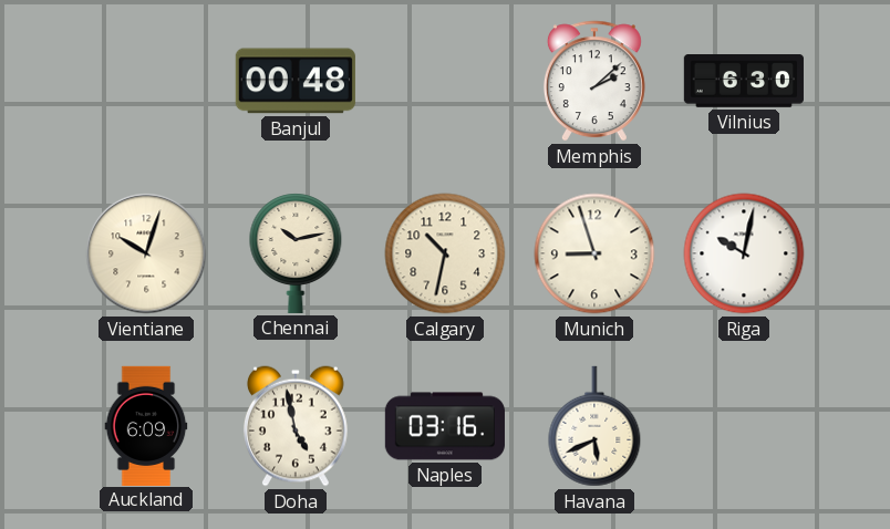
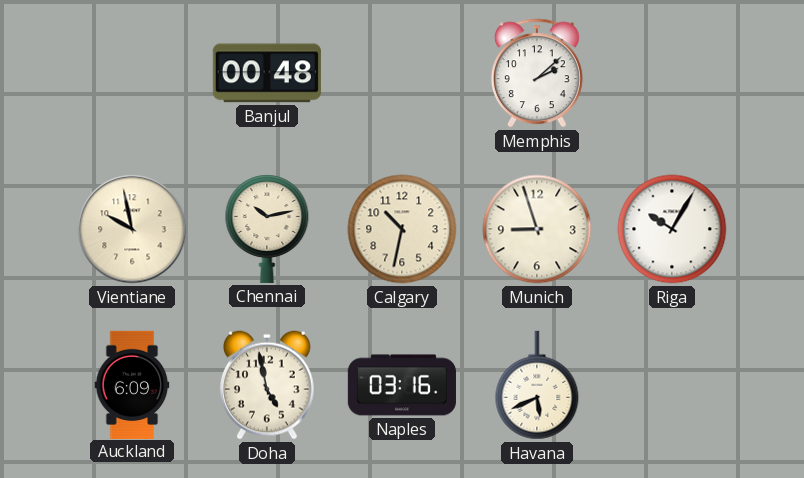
Vilnius: 6:30 -> none
Vientiane: 10:03 -> 9:58
Riga: 10:02 -> 10:05
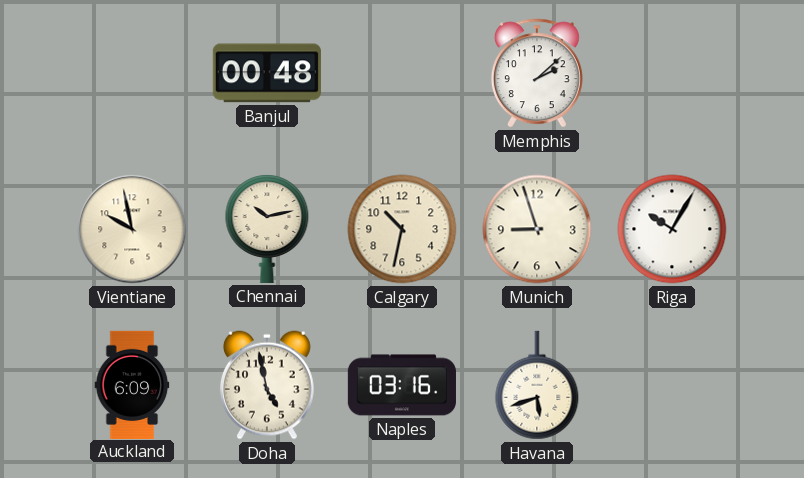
Havana: 5:41 -> 5:42
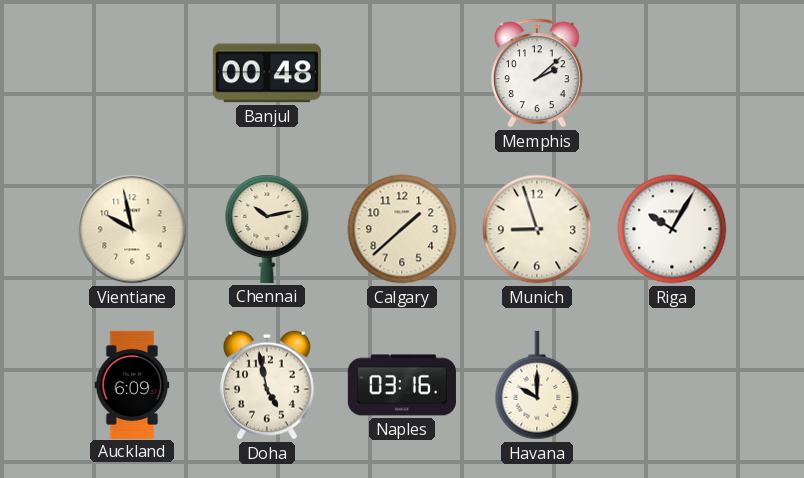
Calgary: 10:32 -> 1:38
Havana: 5:42 -> 10:00
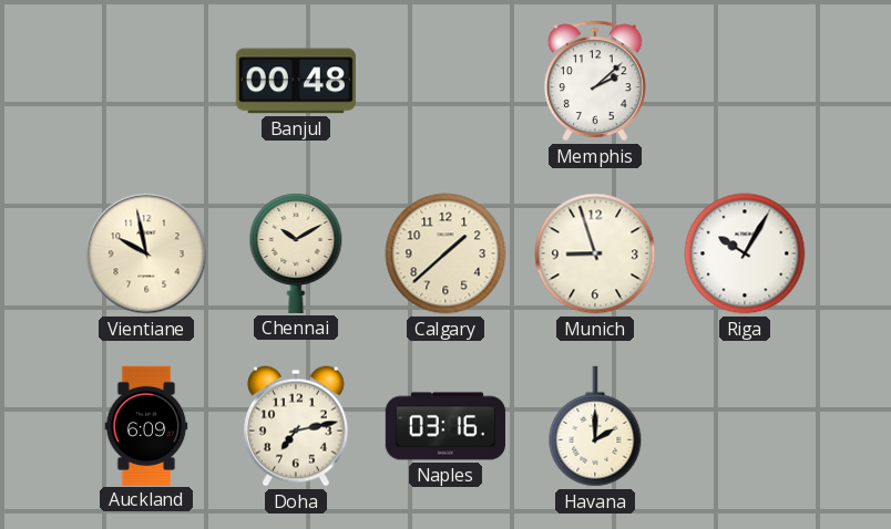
Chennai: 10:13 -> 10:10
Doha: 4:58 -> 7:13
Havana: 10:00 -> 2:00
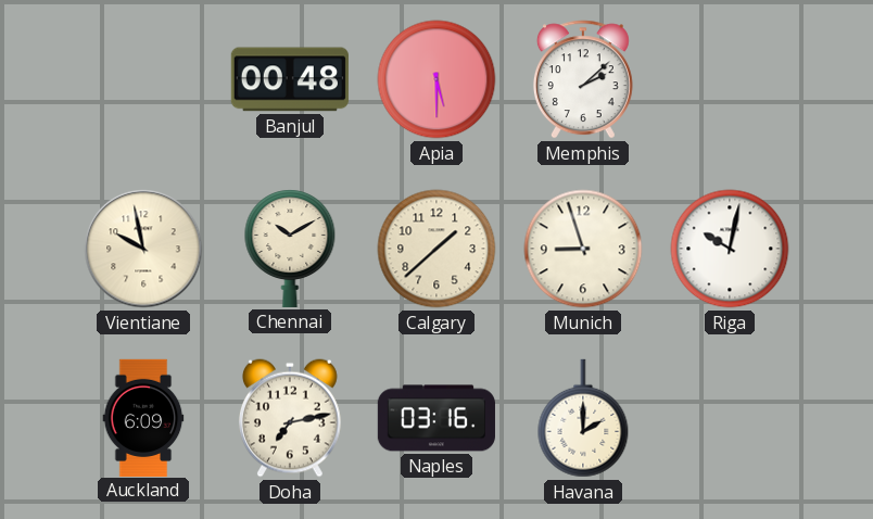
Apia: none -> 5:30
Riga: 10:05 -> 10:02
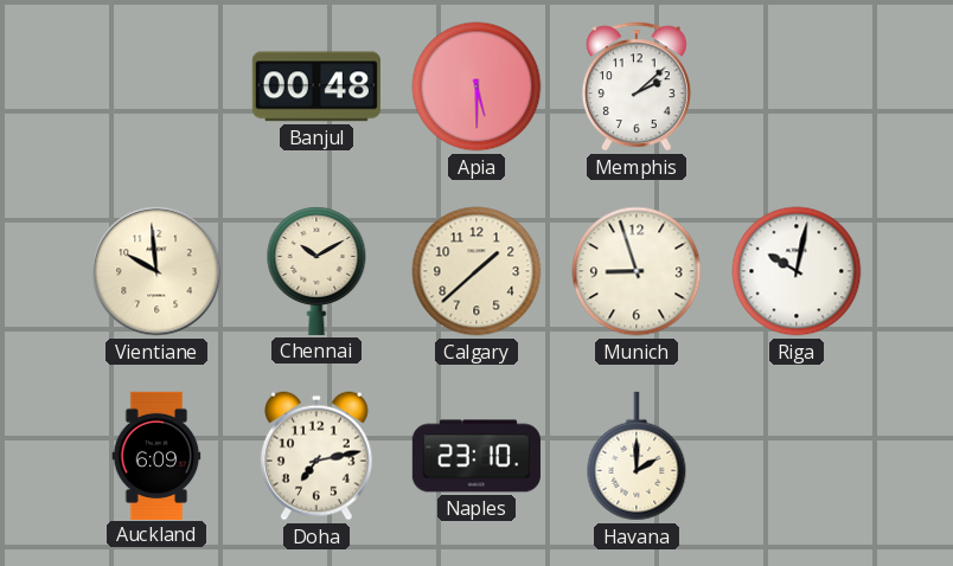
Vientiane: 9:58 -> 9:59
Naples: 03:16 -> 23:10
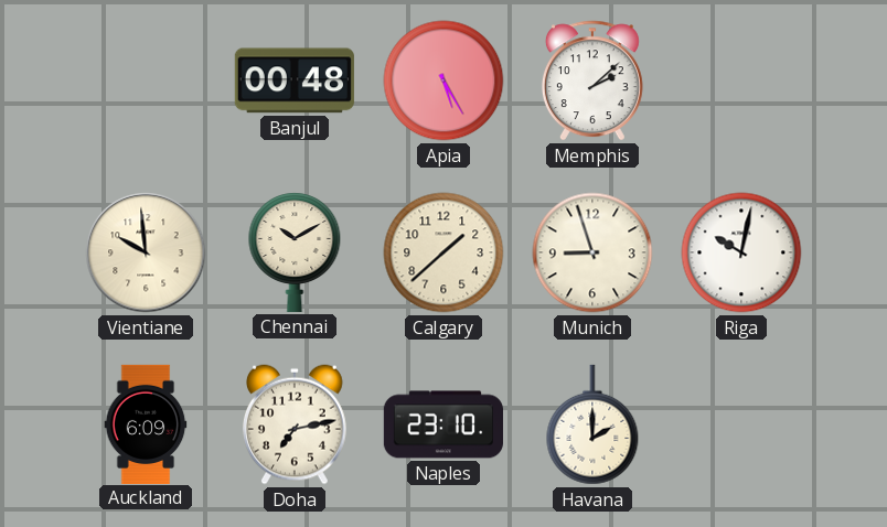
Apia: 5:30 -> 5:25
